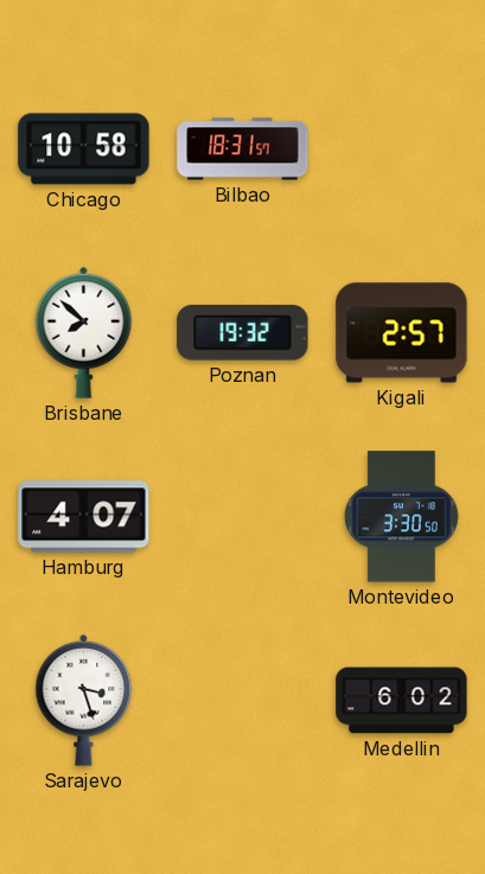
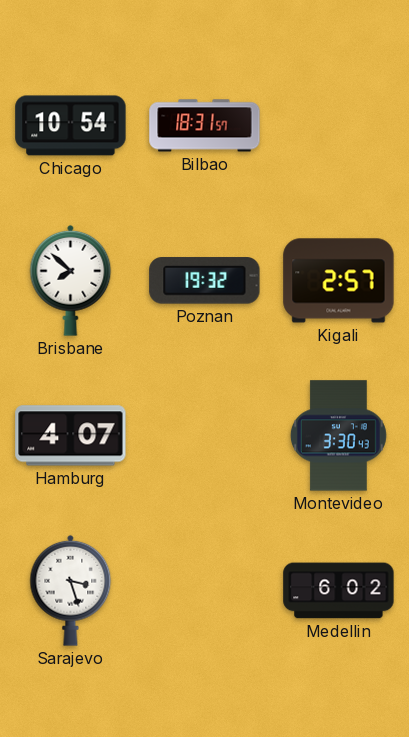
Chicago: 10:58 -> 10:54
Montevideo: 3:30:50 -> 3:30:43
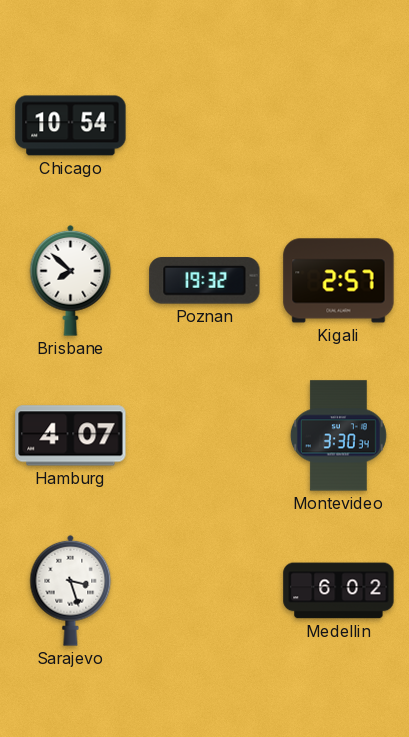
Bilbao: 18:31 -> none
Montevideo: 3:30:43 -> 3:30:34
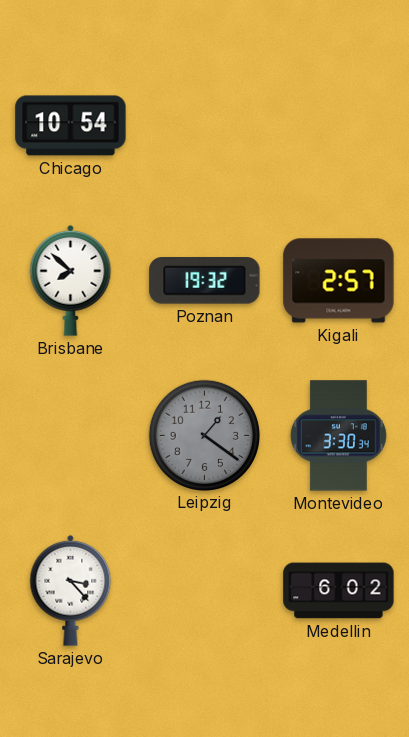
Hamburg: 4:07 -> none
Leipzig: none -> 1:21
Sarajevo: 3:27 -> 3:23
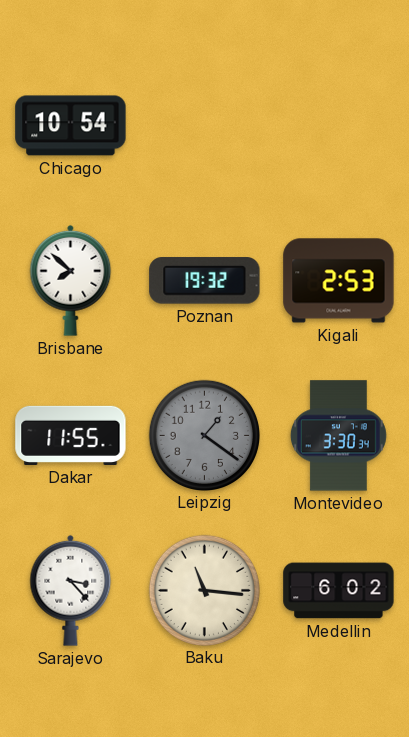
Kigali: 2:57 -> 2:53
Dakar: none -> 11:55
Baku: none -> 11:16
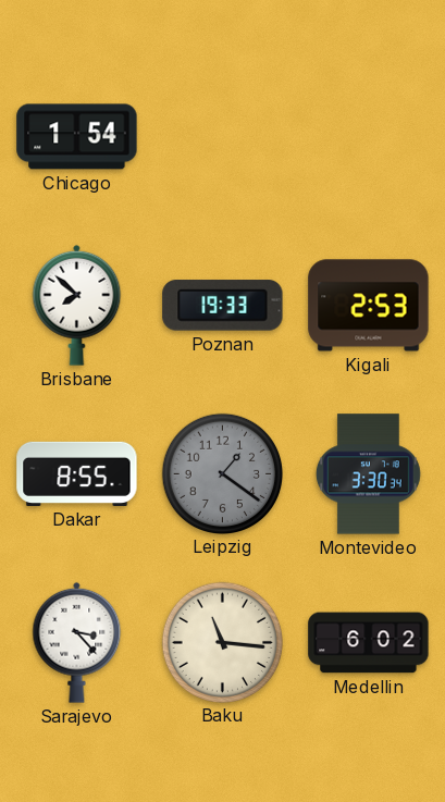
Chicago: 10:54 -> 1:54
Poznan: 19:32 -> 19:33
Dakar: 11:55 -> 8:55
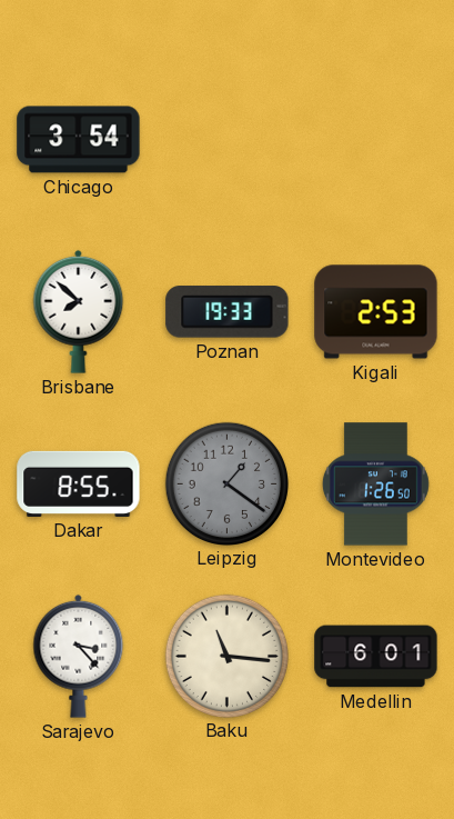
Chicago: 1:54 -> 3:54
Montevideo: 3:30 -> 1:26
Medellin: 6:02 -> 6:01
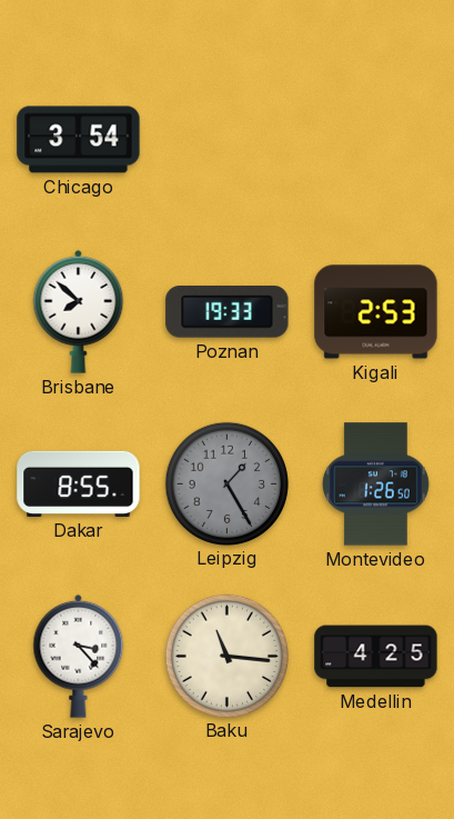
Leipzig: 1:21 -> 1:25
Medellin: 6:01 -> 4:25
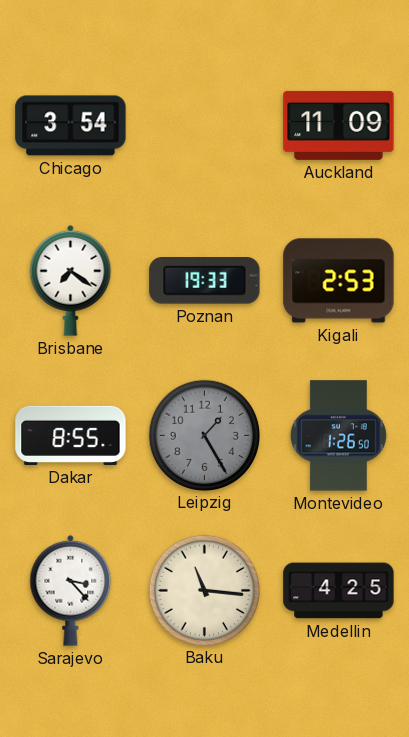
Auckland: none -> 11:09
Brisbane: 7:52 -> 7:21
